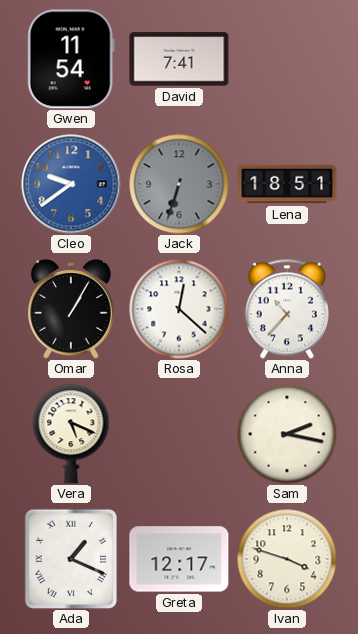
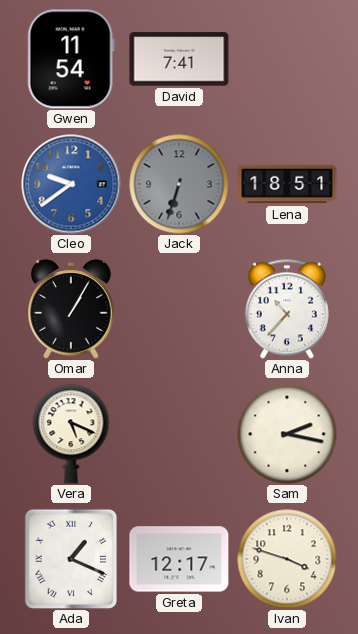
Rosa: 12:22 -> none
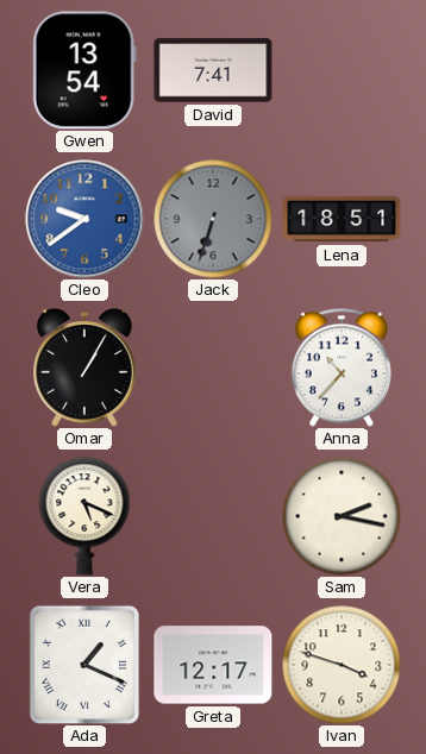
Gwen: 11:54 -> 13:54
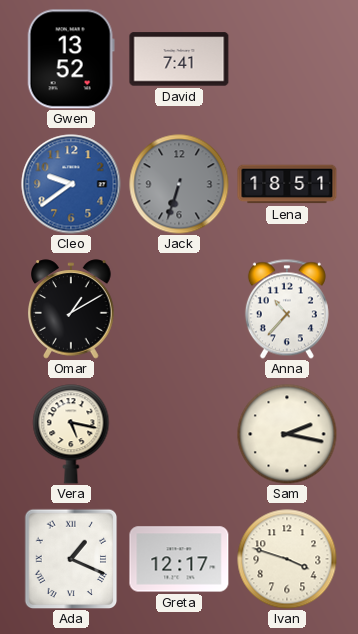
Gwen: 13:54 -> 13:52
Omar: 1:05 -> 1:10
Vera: 5:19 -> 5:17
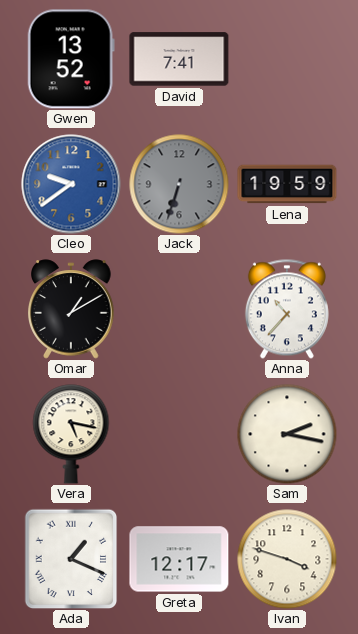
Lena: 18:51 -> 19:59
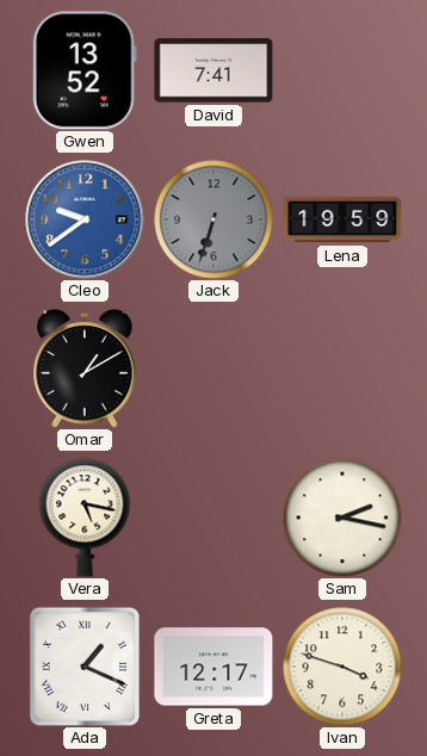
Anna: 10:37 -> none
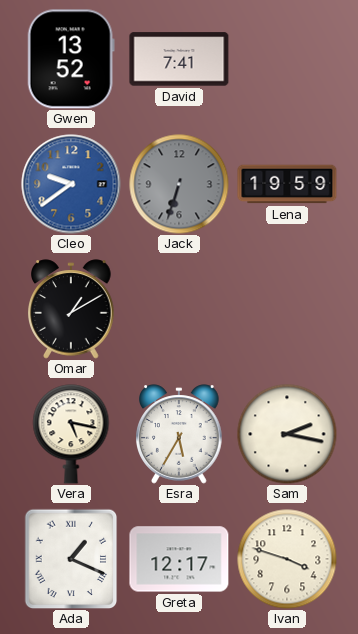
Esra: none -> 5:35
